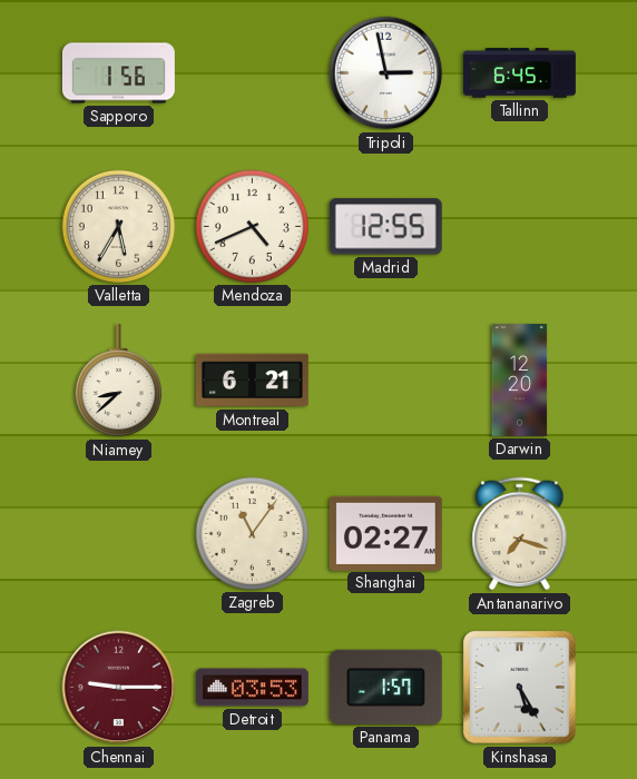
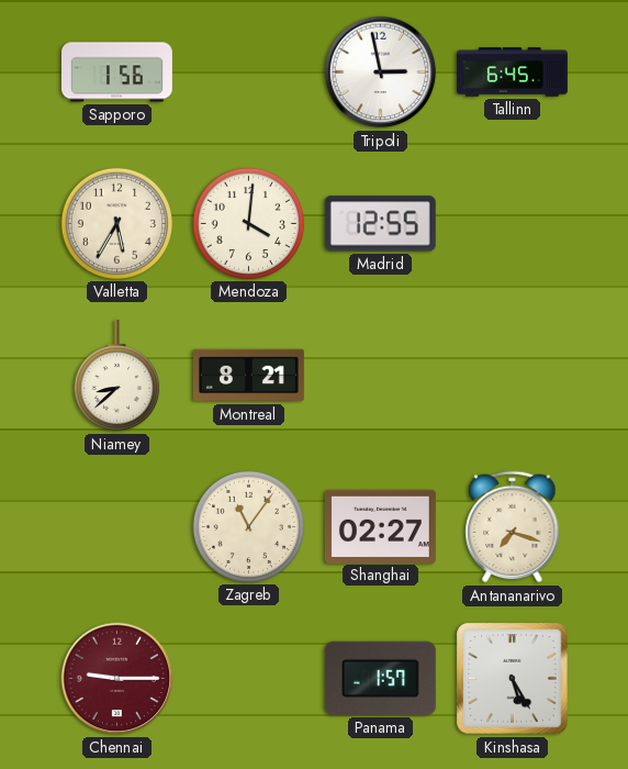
Mendoza: 4:41 -> 4:01
Montreal: 6:21 -> 8:21
Darwin: 12:20 -> none
Detroit: 03:53 -> none
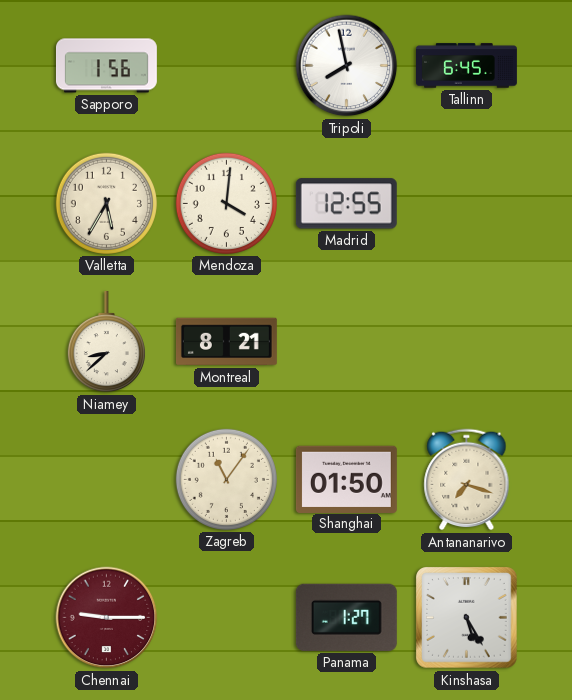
Tripoli: 2:58 -> 7:58
Shanghai: 02:27 -> 01:50
Panama: 1:57 -> 1:27
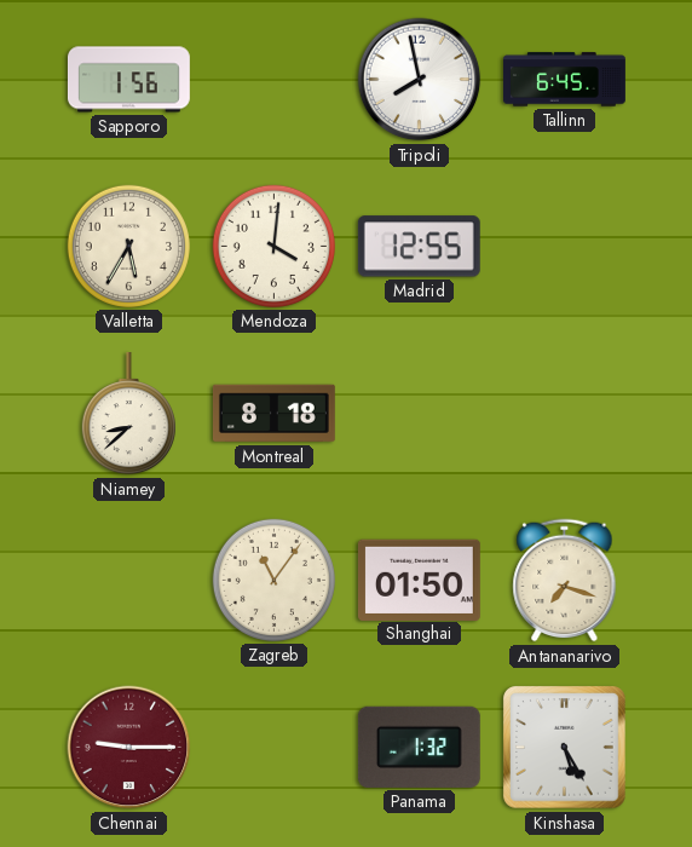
Montreal: 8:21 -> 8:18
Panama: 1:27 -> 1:32
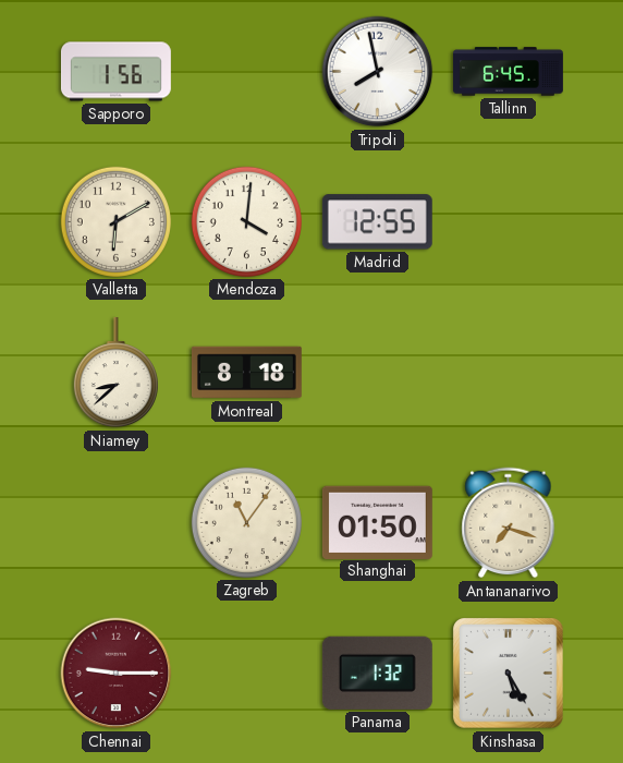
Valletta: 5:35 -> 6:10
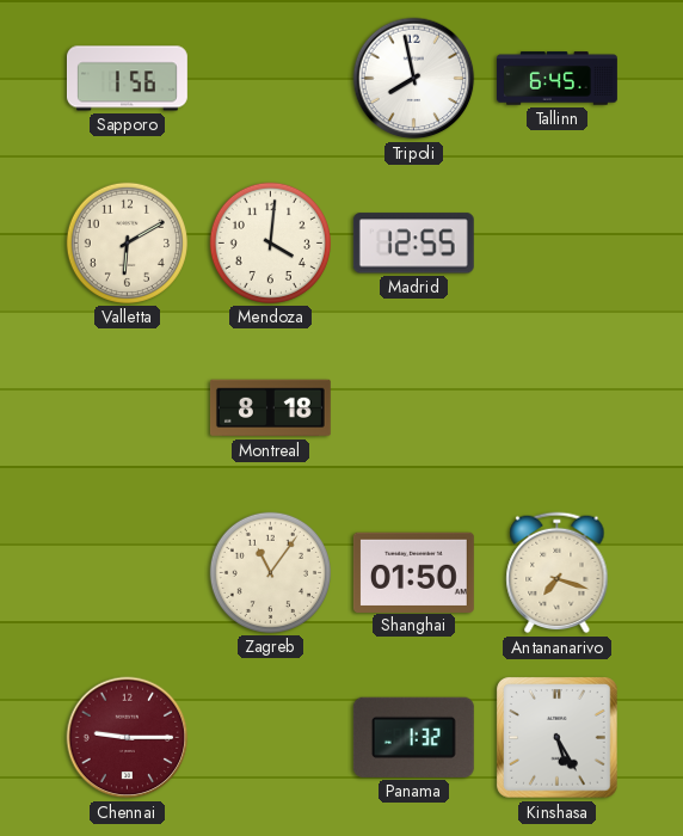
Niamey: 8:38 -> none
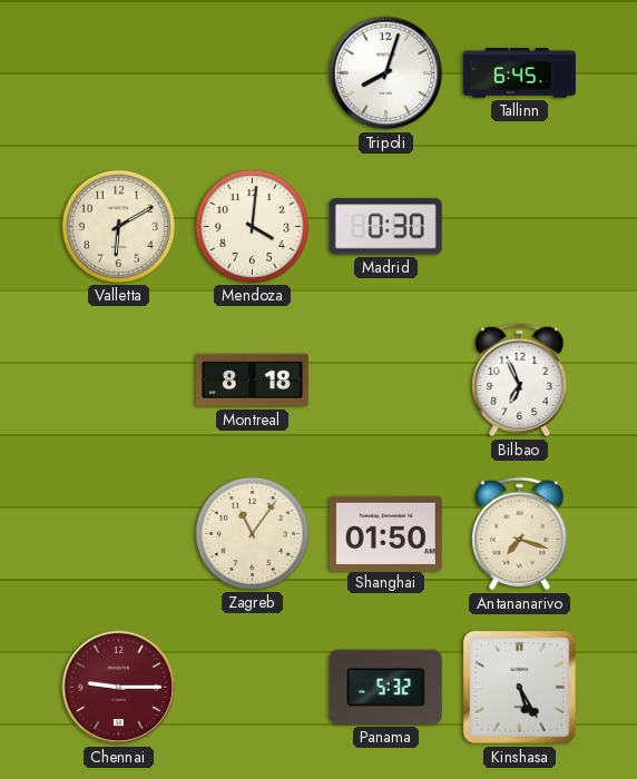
Sapporo: 1:56 -> none
Tripoli: 7:58 -> 8:03
Madrid: 12:55 -> 0:30
Bilbao: none -> 6:56
Panama: 1:32 -> 5:32
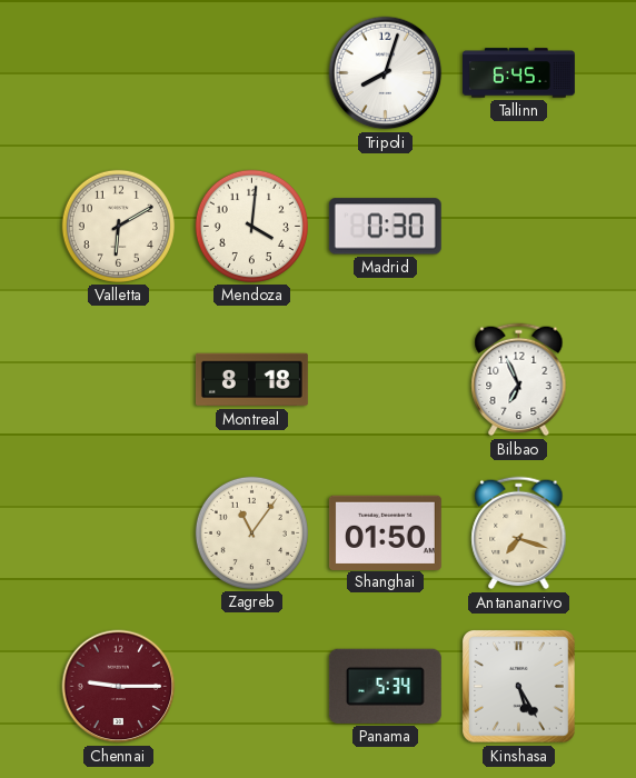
Panama: 5:32 -> 5:34
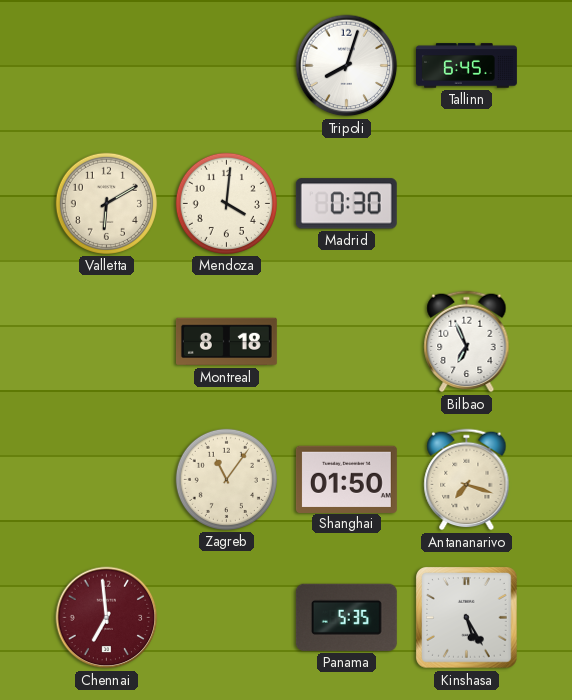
Chennai: 9:15 -> 6:59
Panama: 5:34 -> 5:35
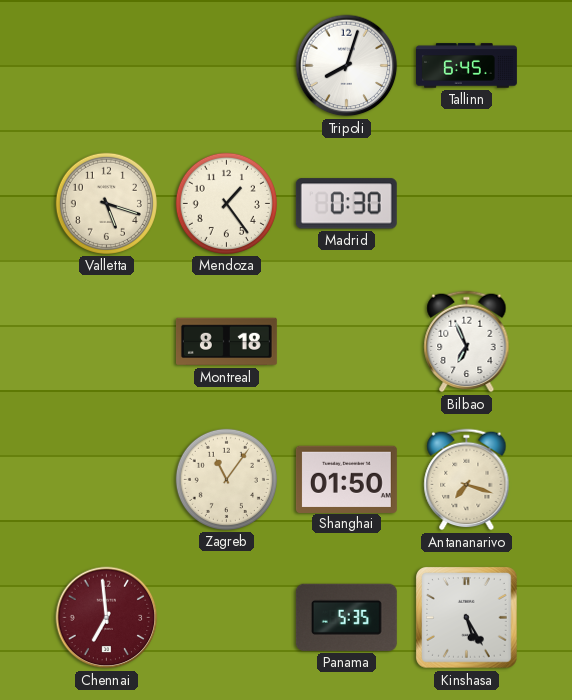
Valletta: 6:10 -> 5:18
Mendoza: 4:01 -> 1:24
